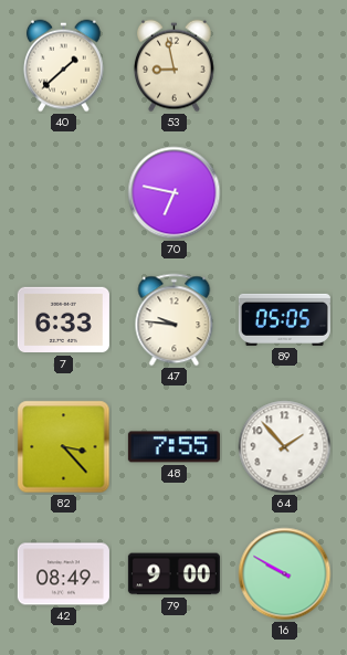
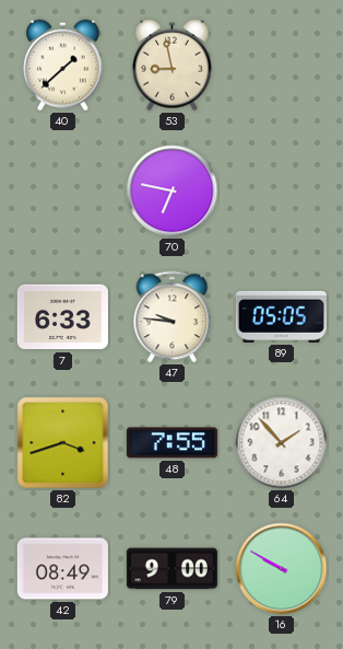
82: 3:23 -> 3:42
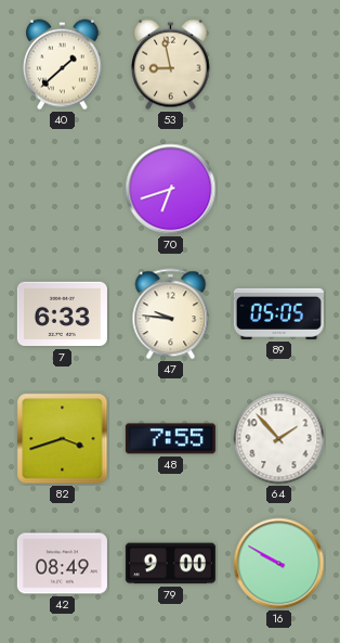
70: 6:47 -> 6:42
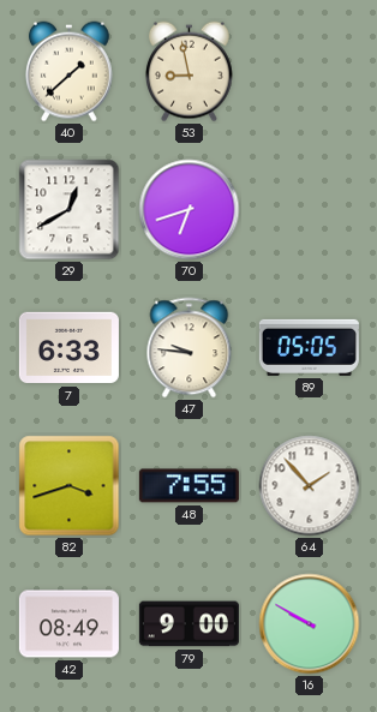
29: none -> 12:40
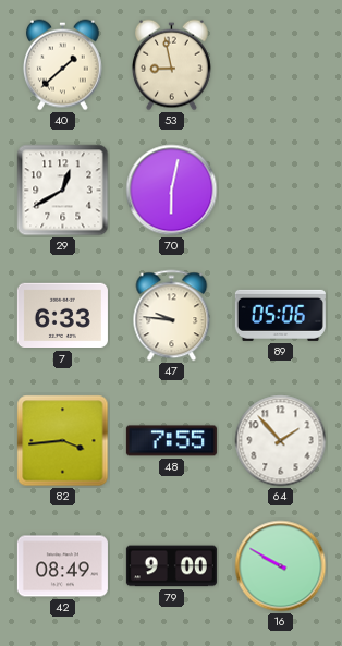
70: 6:42 -> 6:02
89: 05:05 -> 05:06
82: 3:42 -> 3:44
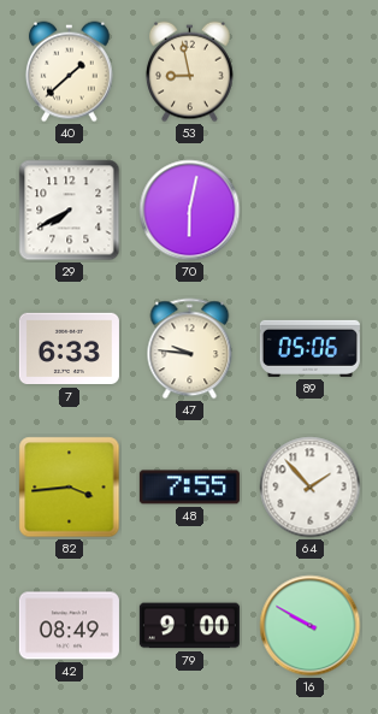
29: 12:40 -> 7:40
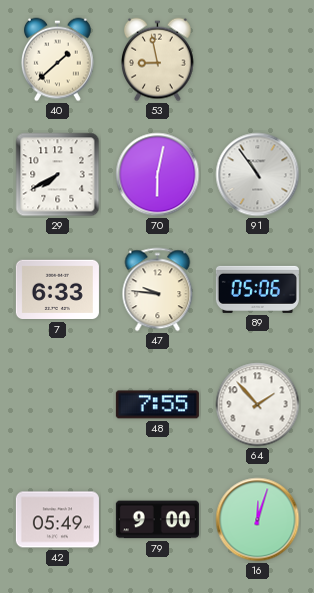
91: none -> 10:54
82: 3:44 -> none
42: 08:49 -> 05:49
16: 9:50 -> 12:03
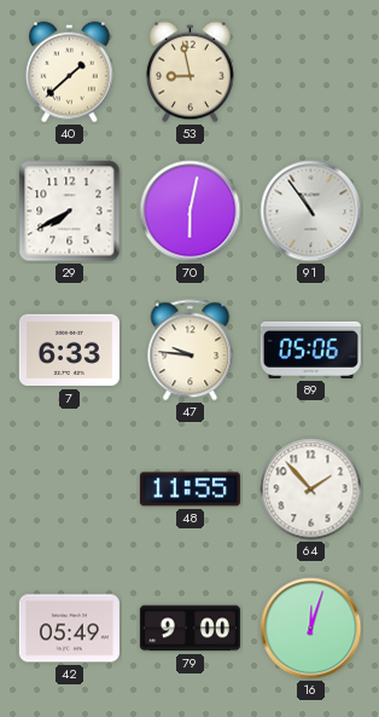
48: 7:55 -> 11:55
